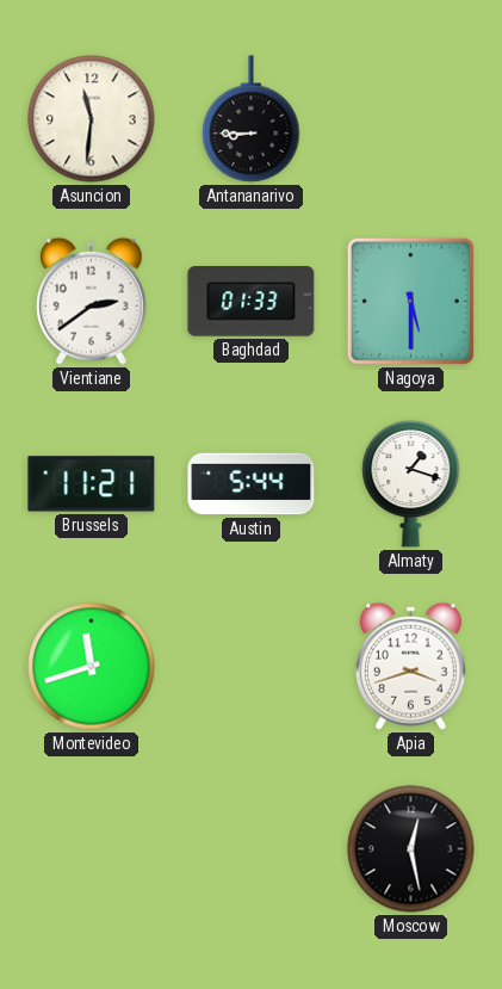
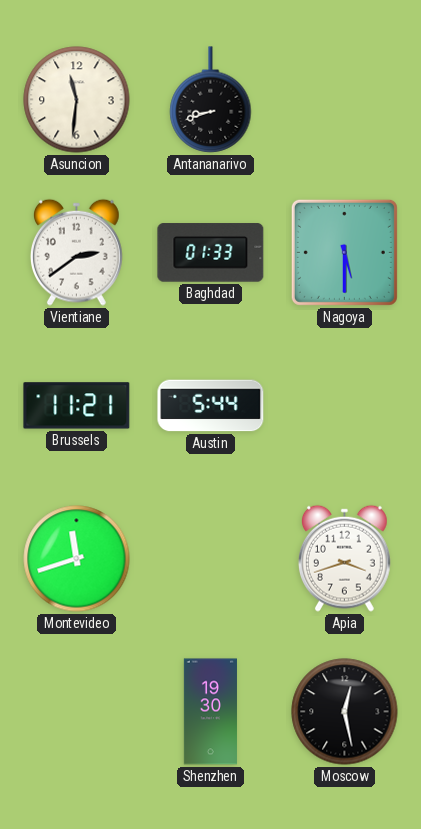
Antananarivo: 8:45 -> 8:42
Almaty: 1:18 -> none
Shenzhen: none -> 19:30
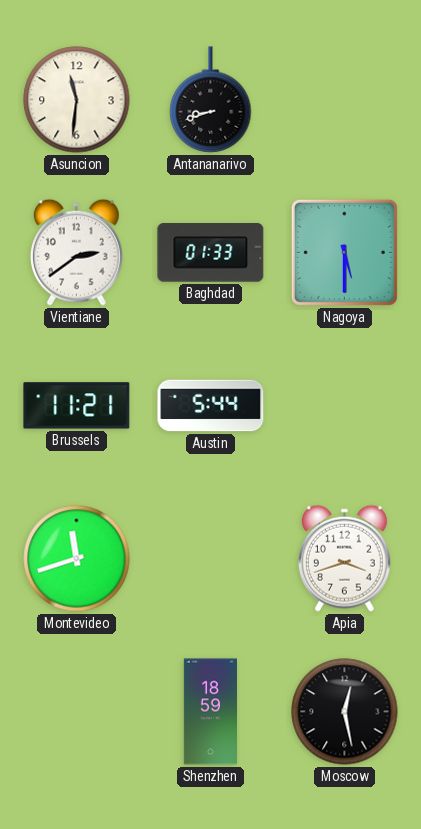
Shenzhen: 19:30 -> 18:59
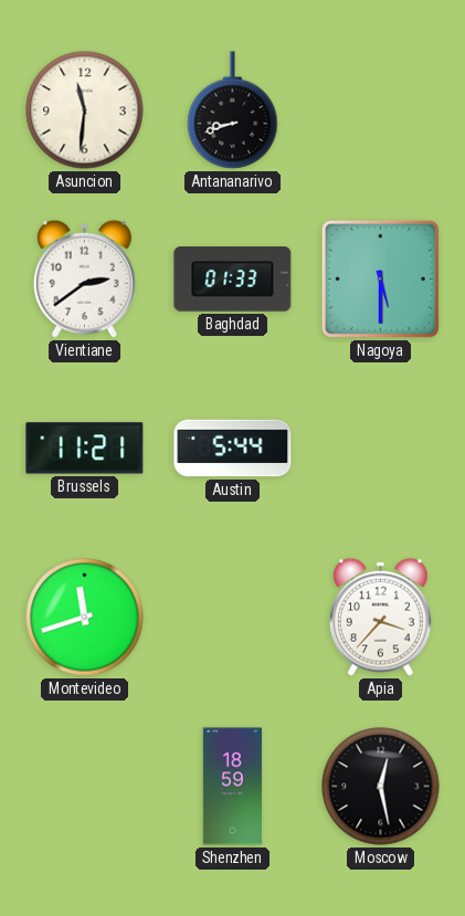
Apia: 3:42 -> 3:37
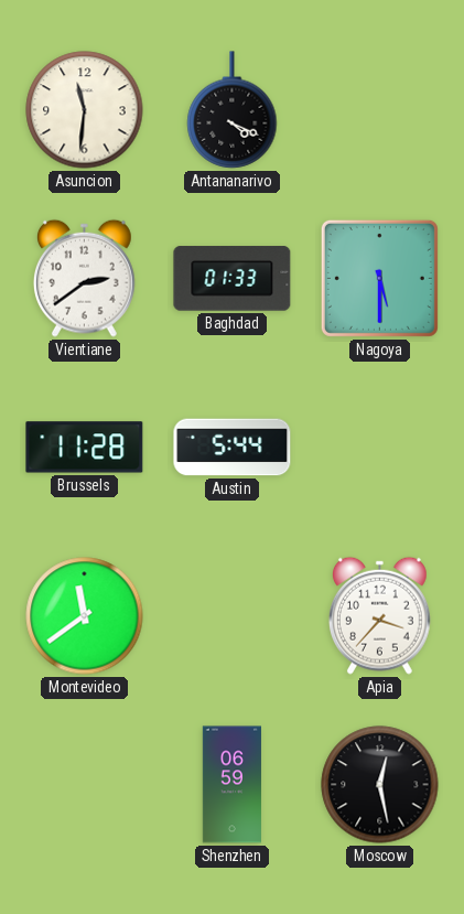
Antananarivo: 8:42 -> 4:19
Brussels: 11:21 -> 11:28
Montevideo: 11:42 -> 11:39
Shenzhen: 18:59 -> 06:59
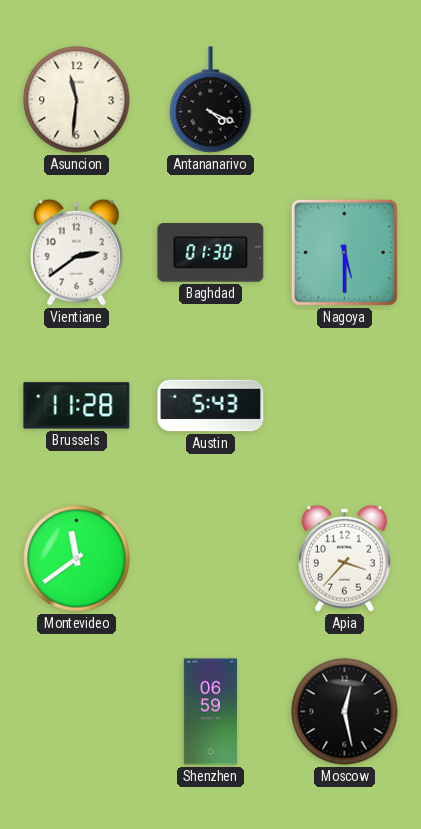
Baghdad: 01:33 -> 01:30
Austin: 5:44 -> 5:43
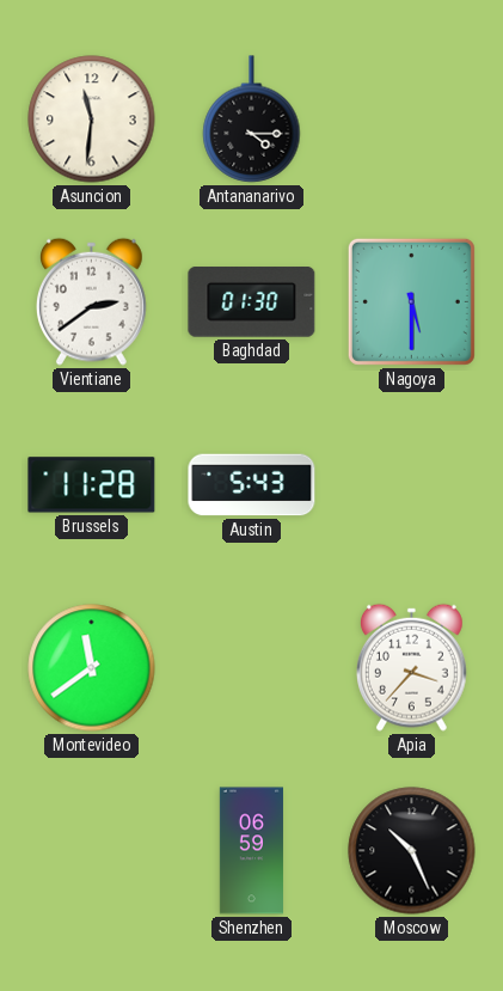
Antananarivo: 4:19 -> 4:15
Moscow: 12:28 -> 10:26
